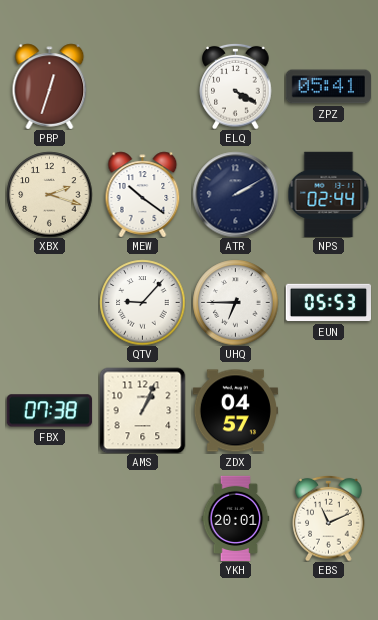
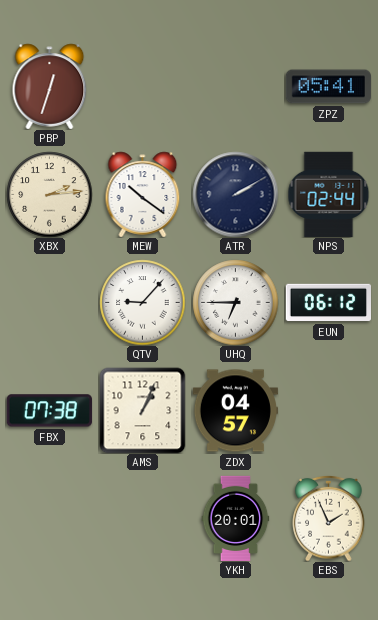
ELQ: 4:20 -> none
XBX: 2:18 -> 2:14
EUN: 05:53 -> 06:12
EBS: 11:11 -> 1:56
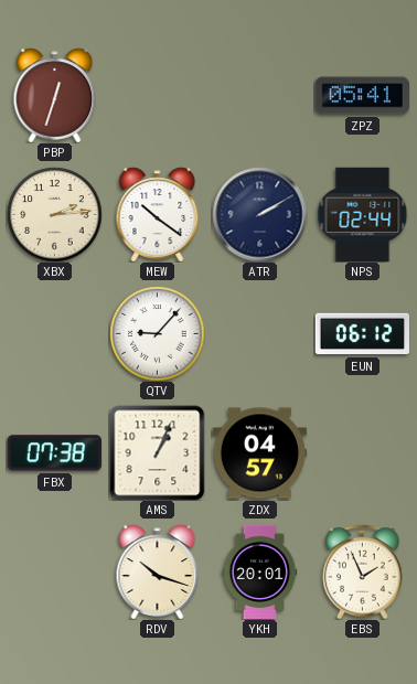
UHQ: 6:45 -> none
RDV: none -> 10:18
